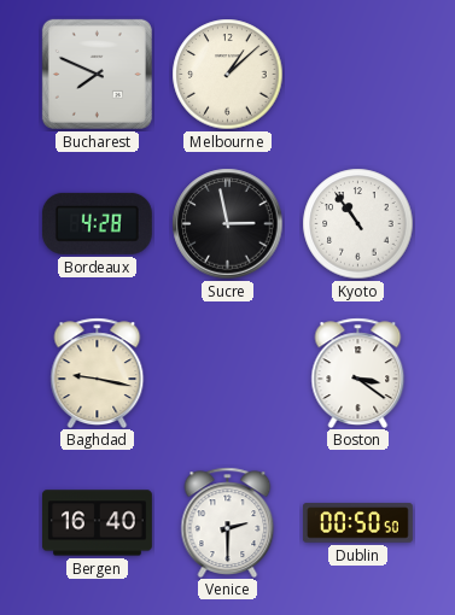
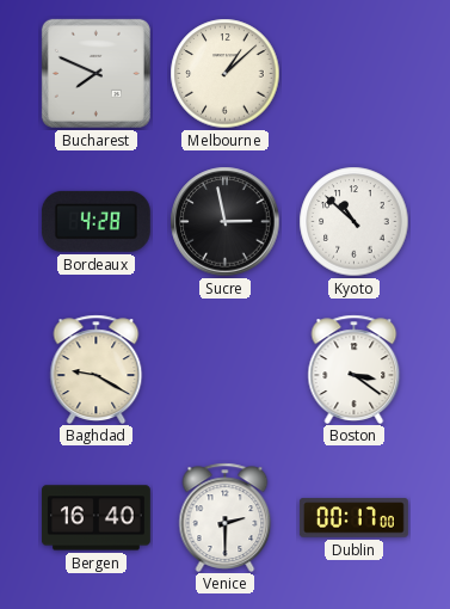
Kyoto: 10:54 -> 10:52
Baghdad: 9:17 -> 9:20
Dublin: 00:50 -> 00:17
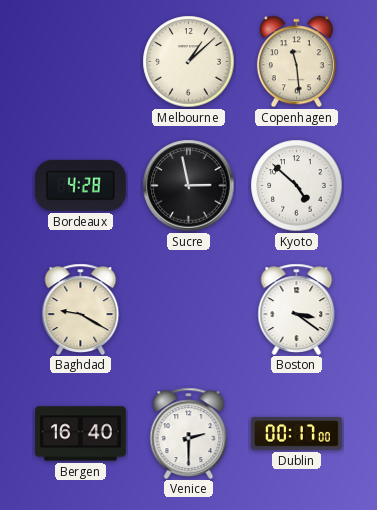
Bucharest: 7:49 -> none
Copenhagen: none -> 11:29
Kyoto: 10:52 -> 4:52
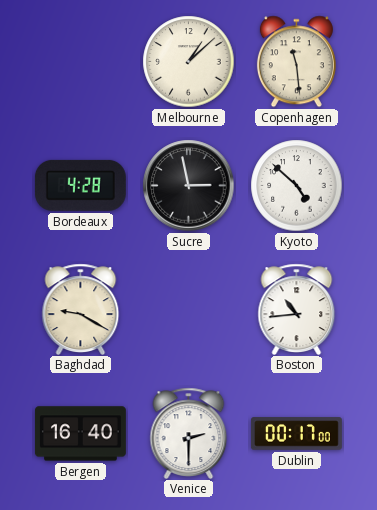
Boston: 3:21 -> 10:44
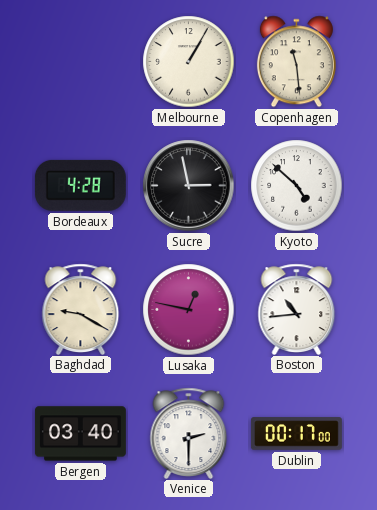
Melbourne: 1:08 -> 1:05
Lusaka: none -> 12:47
Bergen: 16:40 -> 03:40
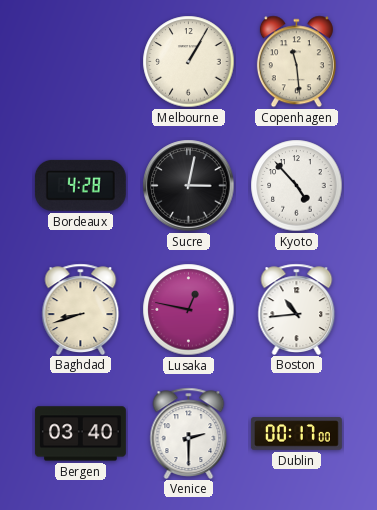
Sucre: 2:58 -> 3:02
Kyoto: 4:52 -> 4:53
Baghdad: 9:20 -> 8:42
